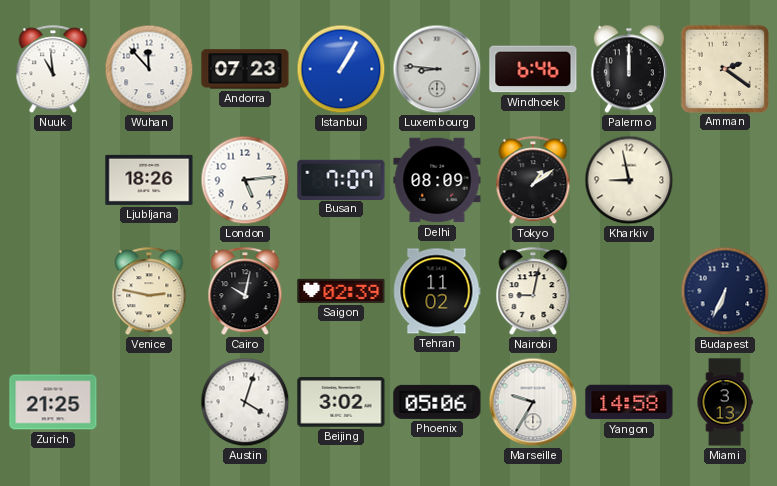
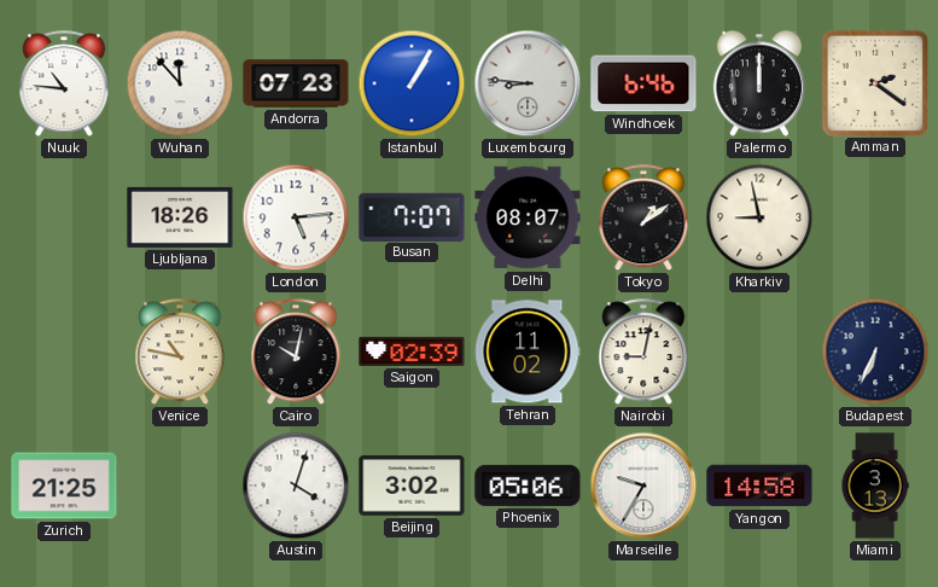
Nuuk: 10:59 -> 10:46
Delhi: 08:09 -> 08:07
Venice: 2:47 -> 10:47
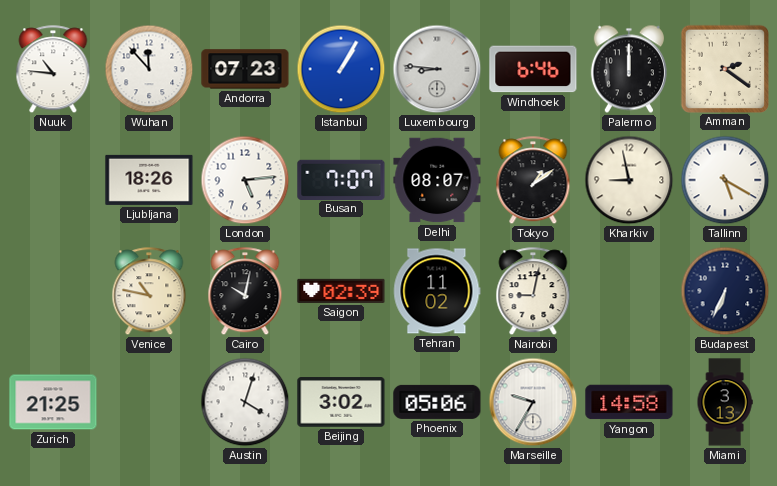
Tallinn: none -> 5:20
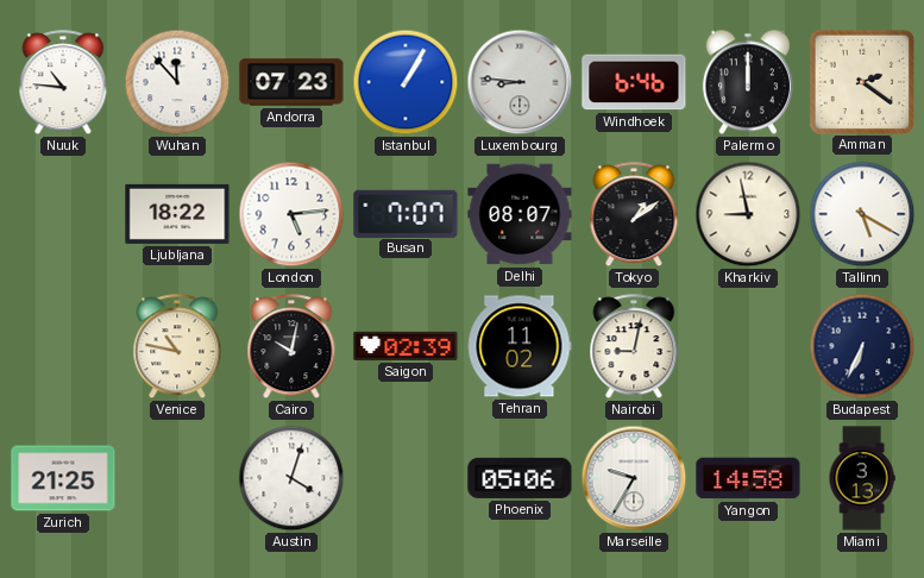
Ljubljana: 18:26 -> 18:22
Beijing: 3:02 -> none
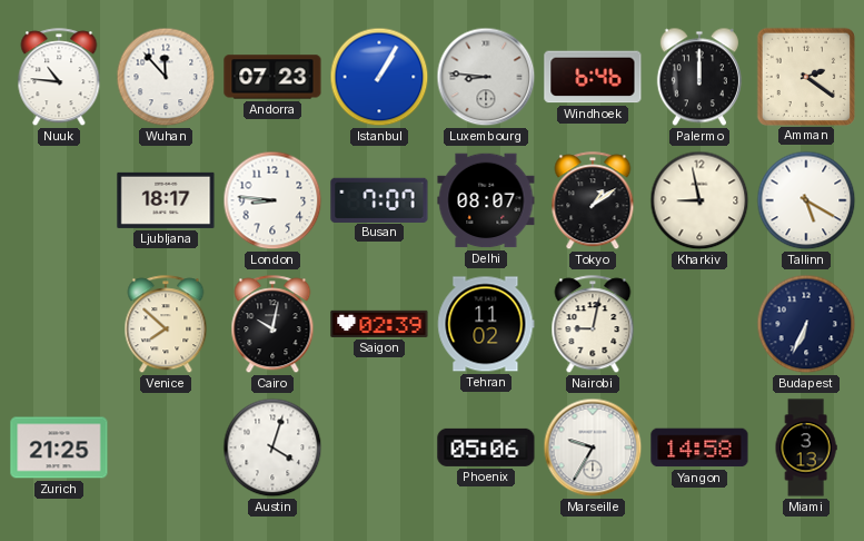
Ljubljana: 18:22 -> 18:17
London: 5:14 -> 8:46
Venice: 10:47 -> 7:52
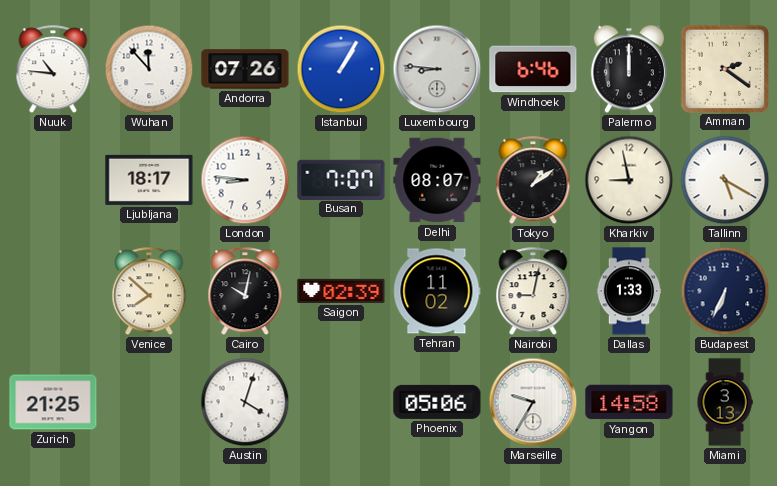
Andorra: 07:23 -> 07:26
Dallas: none -> 1:33
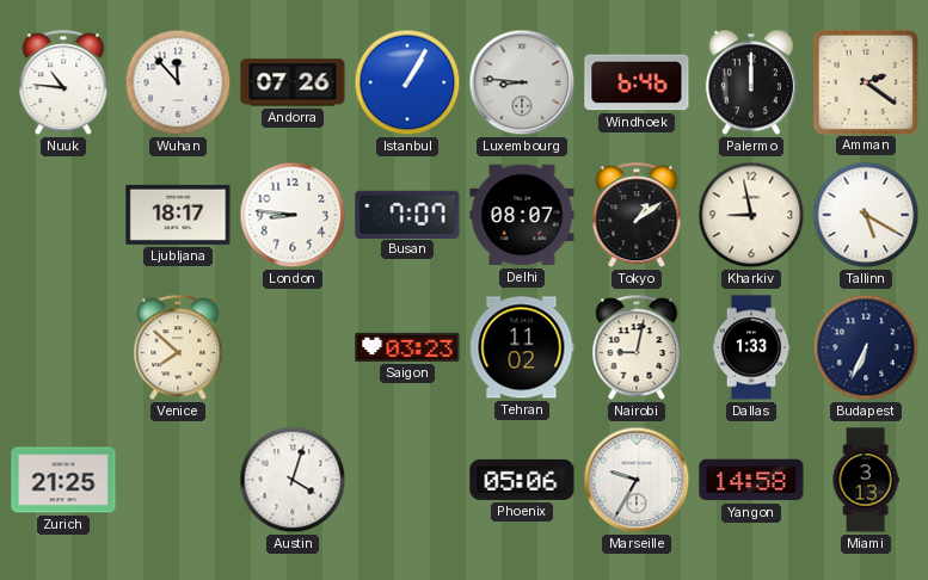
Cairo: 10:02 -> none
Saigon: 02:39 -> 03:23
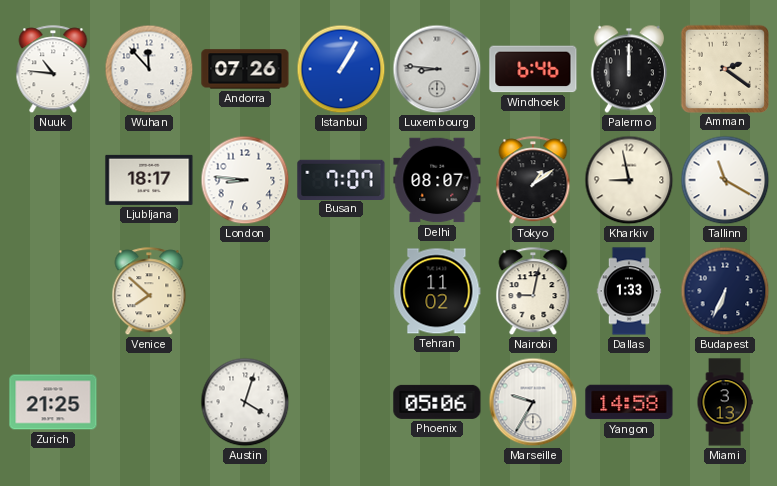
Tallinn: 5:20 -> 11:20
Saigon: 03:23 -> none
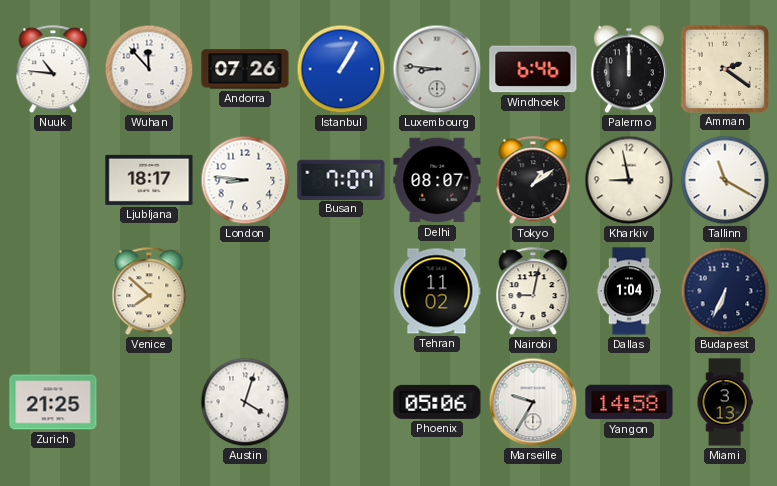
Dallas: 1:33 -> 1:04
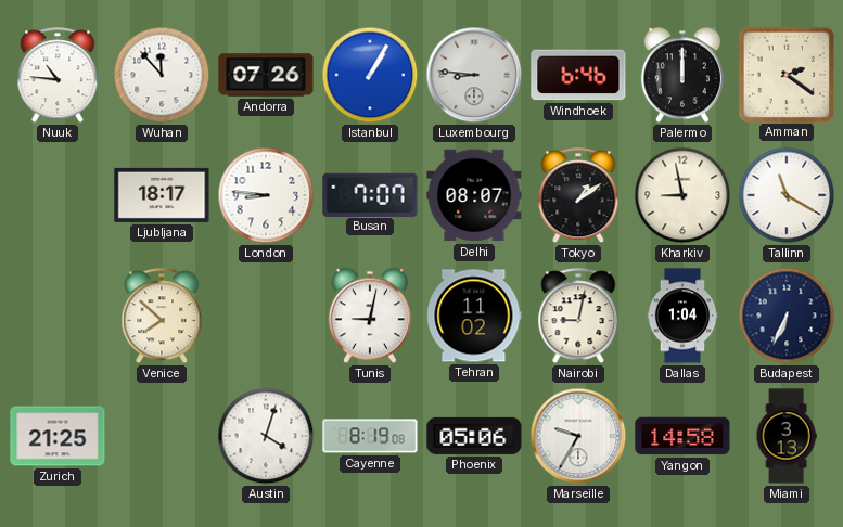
Tunis: none -> 9:02
Cayenne: none -> 8:19
